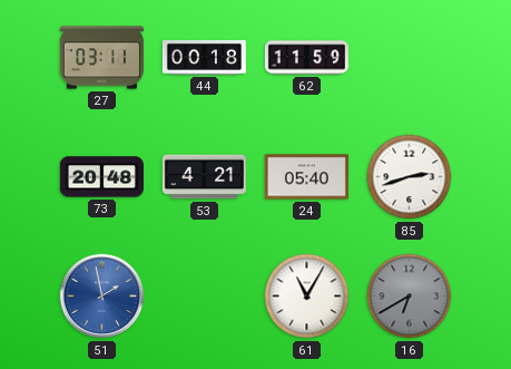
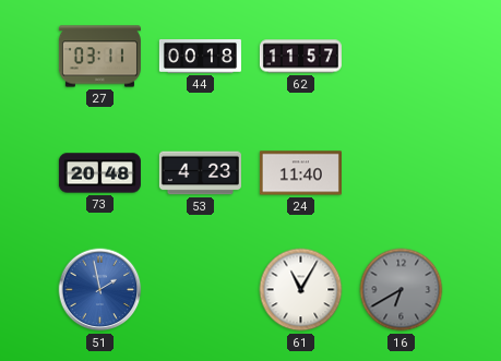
62: 11:59 -> 11:57
53: 4:21 -> 4:23
24: 05:40 -> 11:40
85: 2:42 -> none
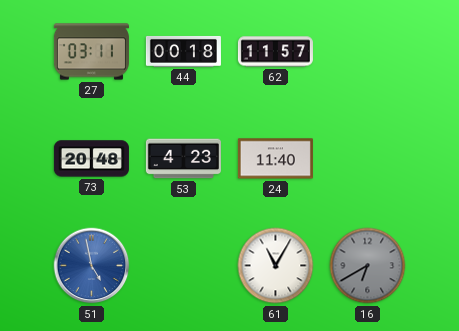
51: 1:58 -> 4:58
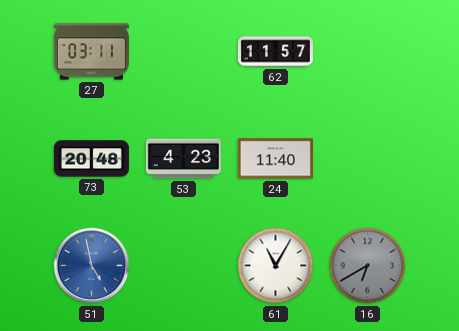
44: 00:18 -> none
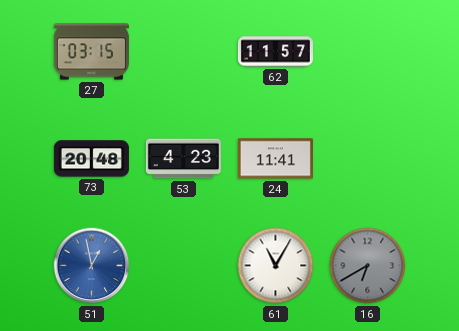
27: 03:11 -> 03:15
24: 11:40 -> 11:41
51: 4:58 -> 12:58
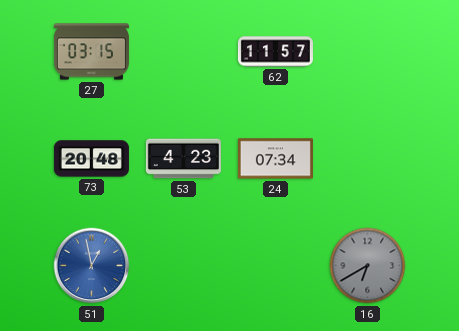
24: 11:41 -> 07:34
61: 11:05 -> none
